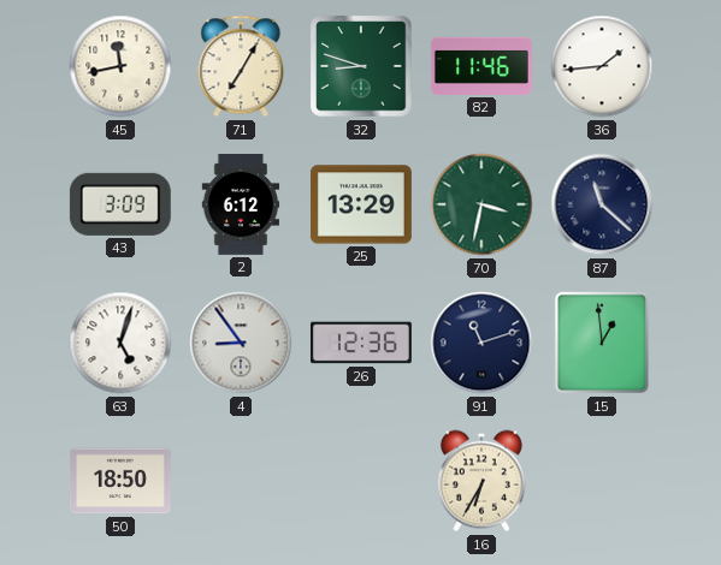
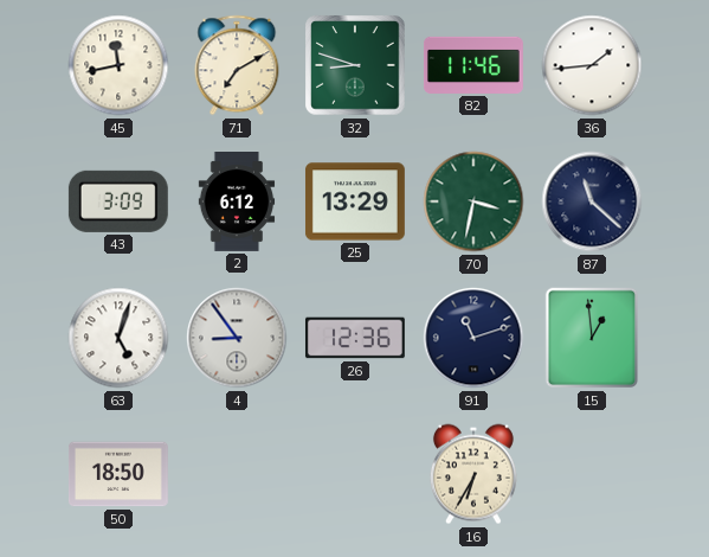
71: 7:05 -> 7:10
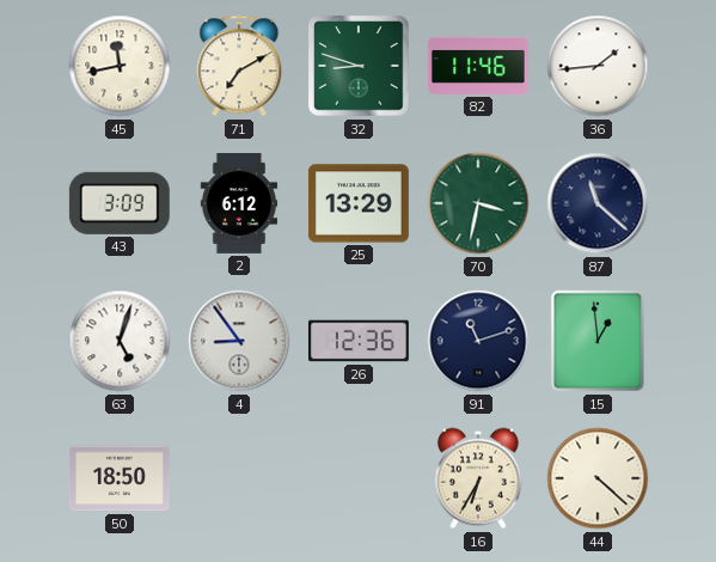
44: none -> 4:22
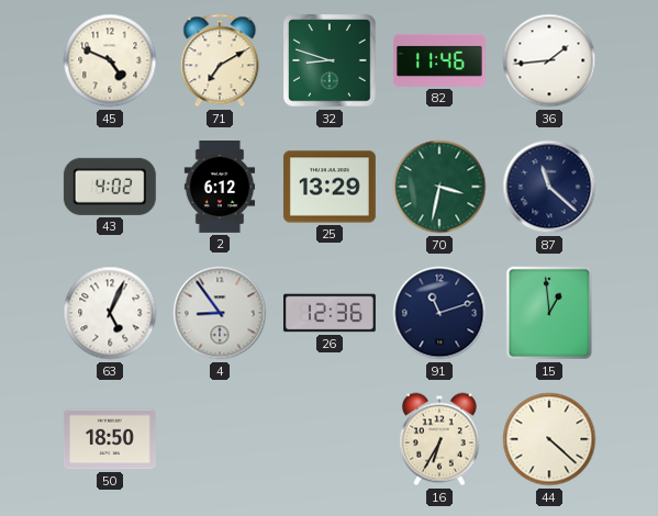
45: 11:43 -> 4:49
43: 3:09 -> 4:02
63: 5:03 -> 5:04
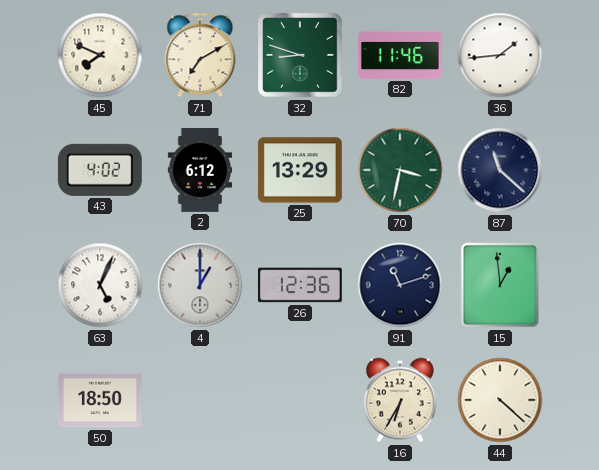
45: 4:49 -> 7:49
4: 8:54 -> 1:00
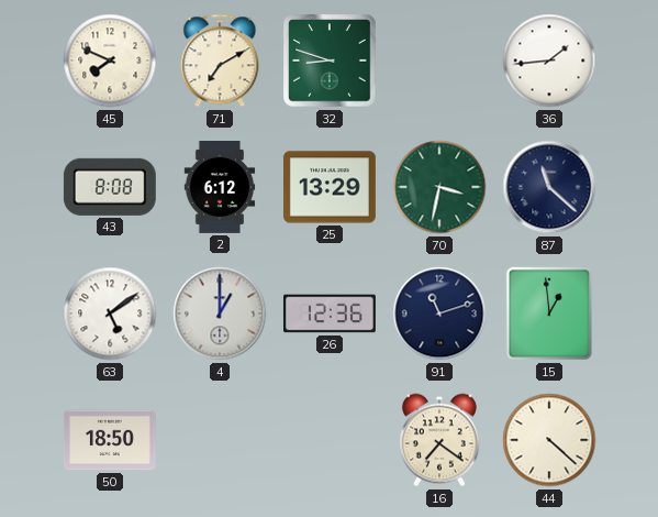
82: 11:46 -> none
43: 4:02 -> 8:08
63: 5:04 -> 5:09
16: 6:35 -> 7:21
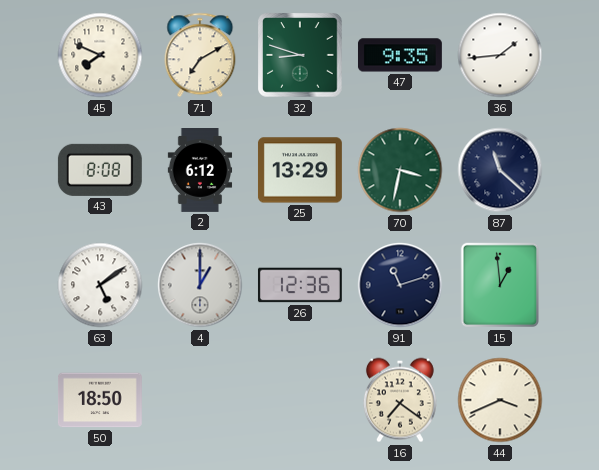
47: none -> 9:35
44: 4:22 -> 3:41
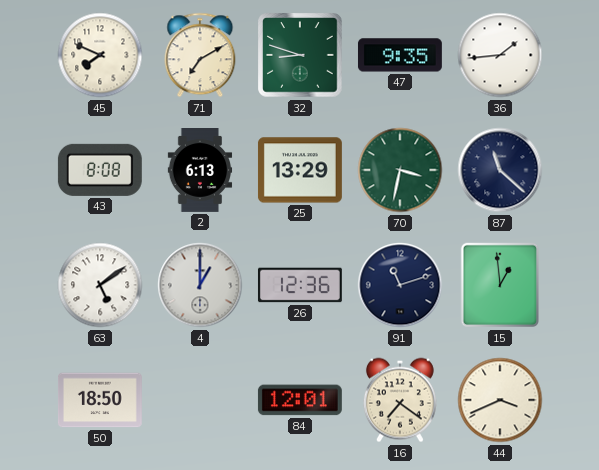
2: 6:12 -> 6:13
84: none -> 12:01
